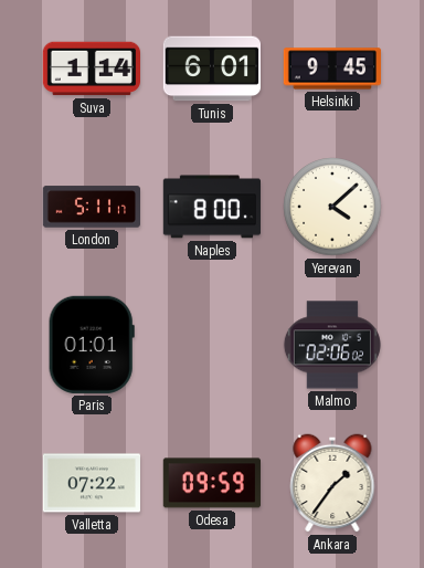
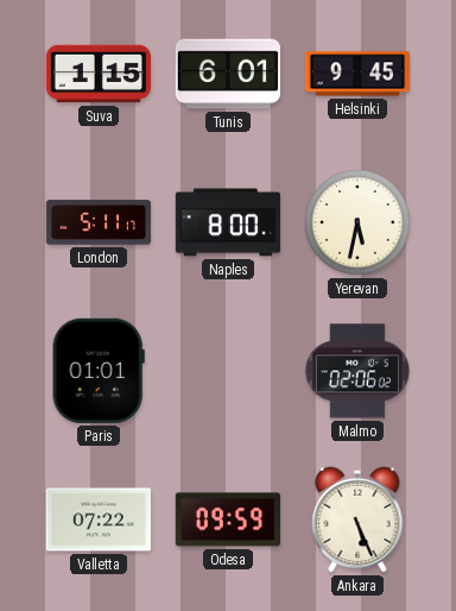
Suva: 1:14 -> 1:15
Yerevan: 4:08 -> 5:32
Ankara: 1:36 -> 5:26
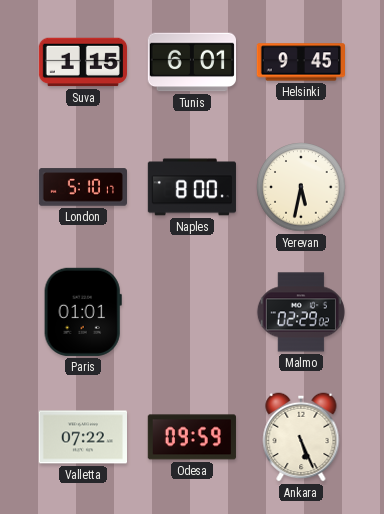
London: 5:11 -> 5:10
Malmo: 02:06 -> 02:29
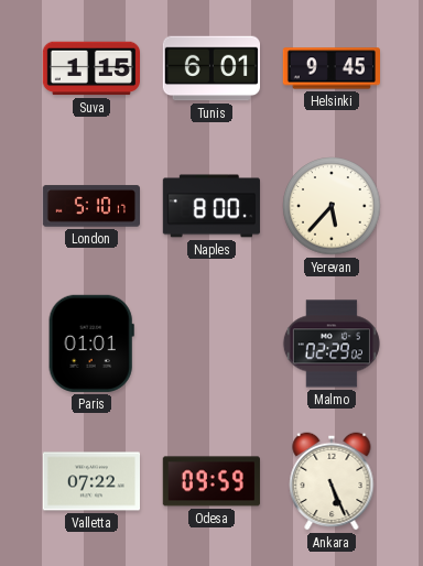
Yerevan: 5:32 -> 5:37
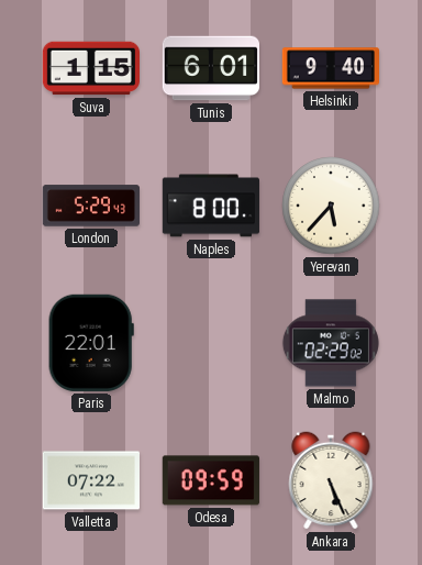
Helsinki: 9:45 -> 9:40
London: 5:10 -> 5:29
Paris: 01:01 -> 22:01
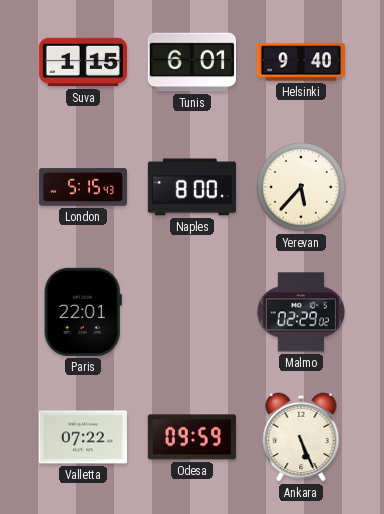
London: 5:29 -> 5:15
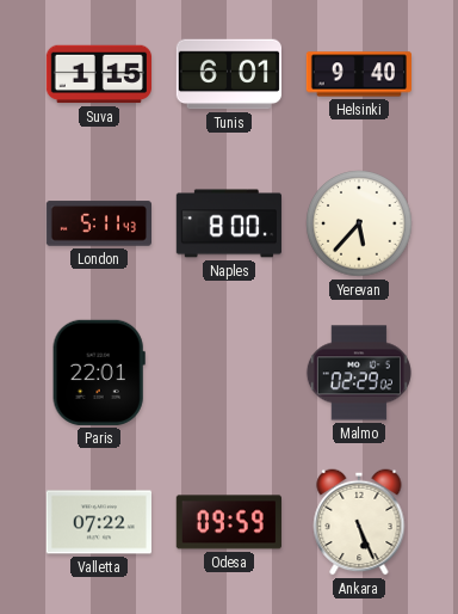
London: 5:15 -> 5:11
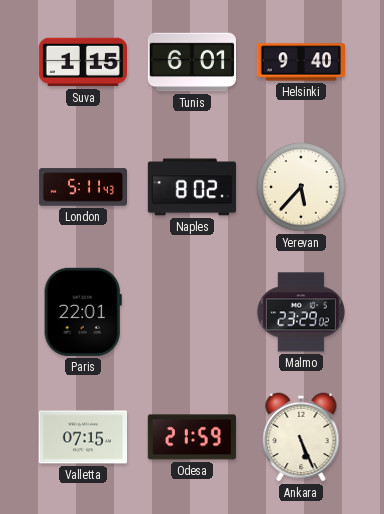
Naples: 8:00 -> 8:02
Malmo: 02:29 -> 23:29
Valletta: 07:22 -> 07:15
Odesa: 09:59 -> 21:59
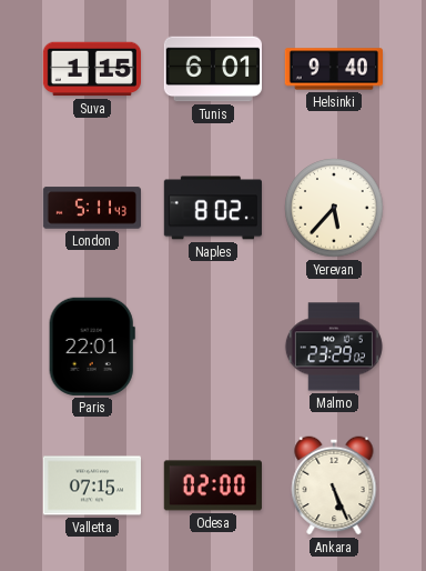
Odesa: 21:59 -> 02:00
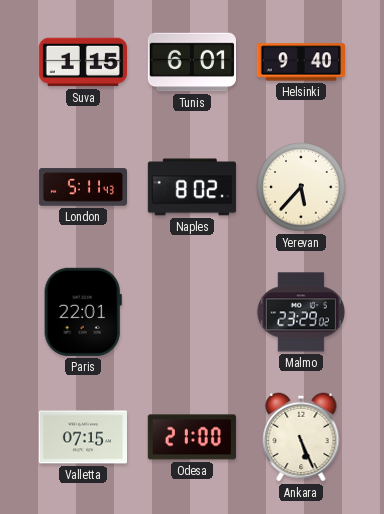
Odesa: 02:00 -> 21:00
